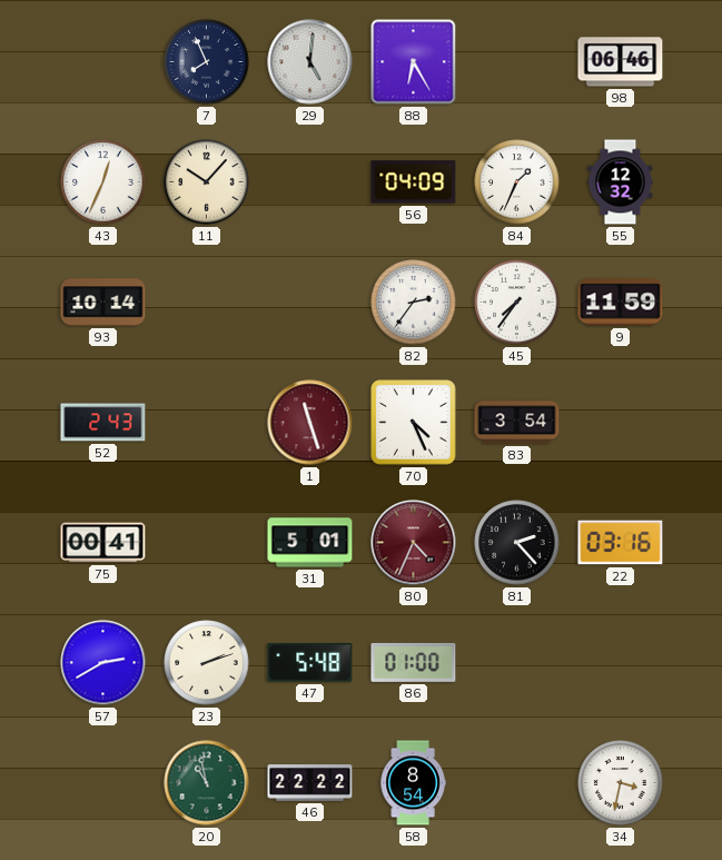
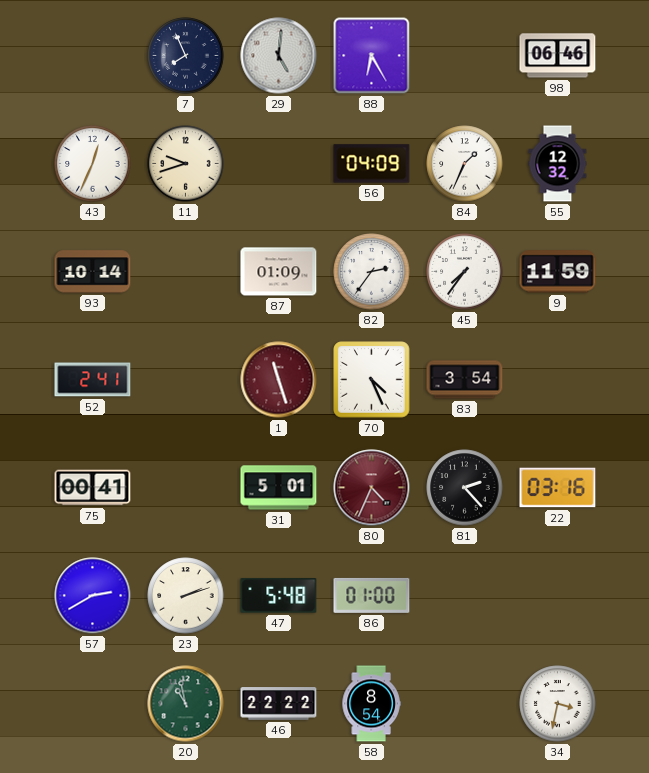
11: 10:07 -> 9:42
87: none -> 01:09
52: 2:43 -> 2:41
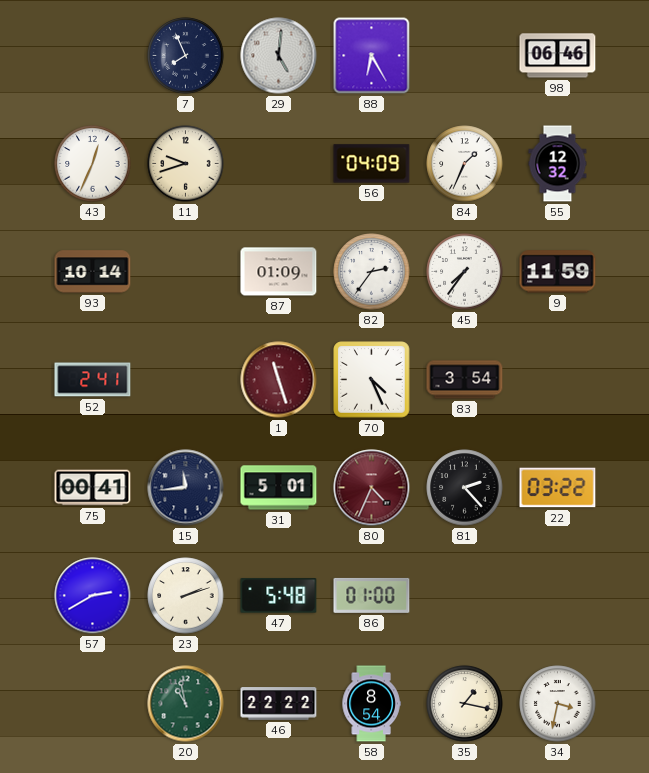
15: none -> 11:44
22: 03:16 -> 03:22
35: none -> 1:17
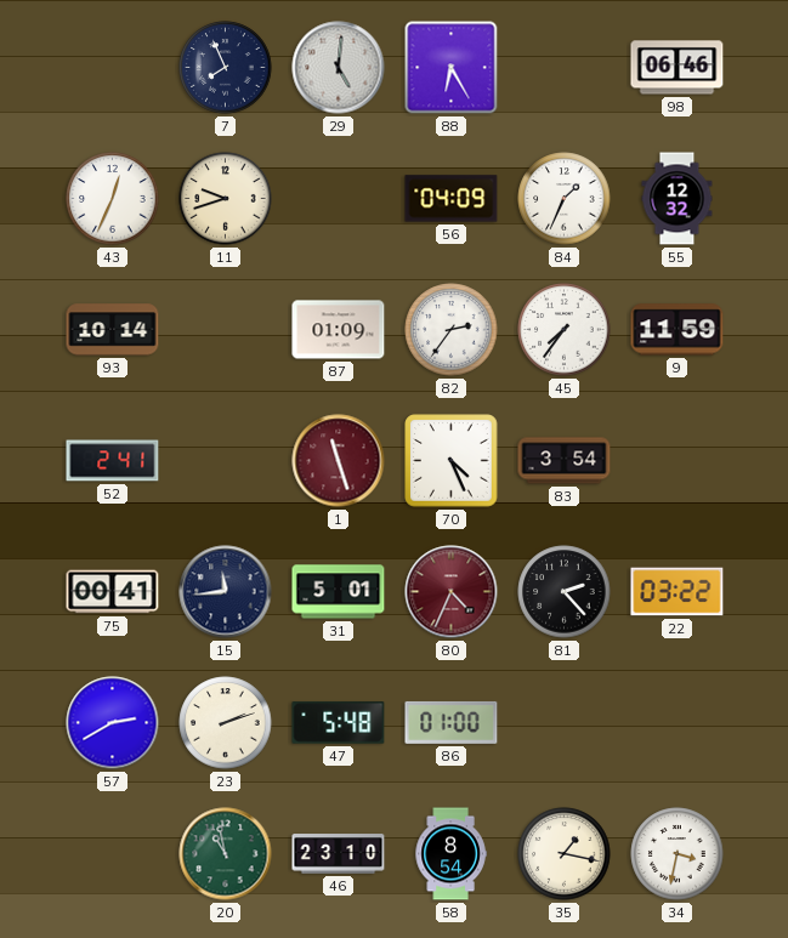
46: 22:22 -> 23:10
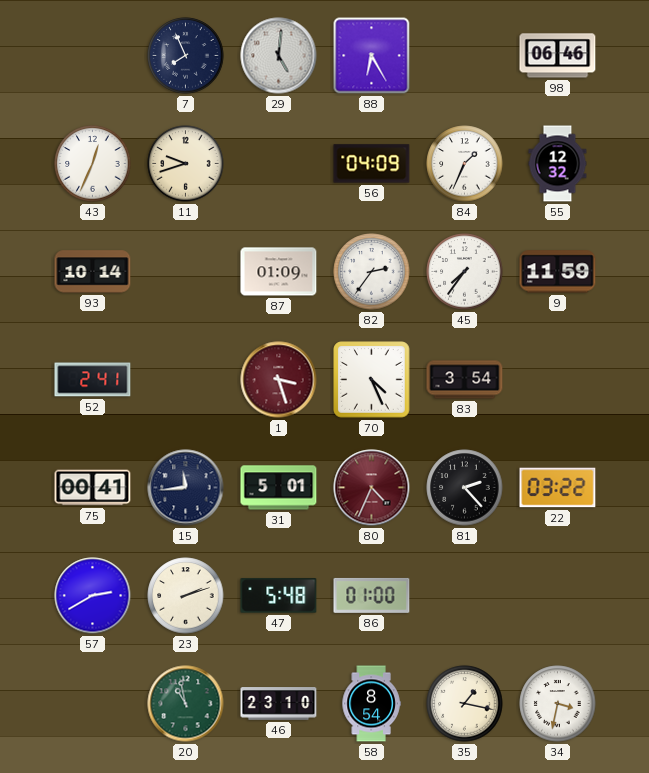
1: 11:27 -> 3:27
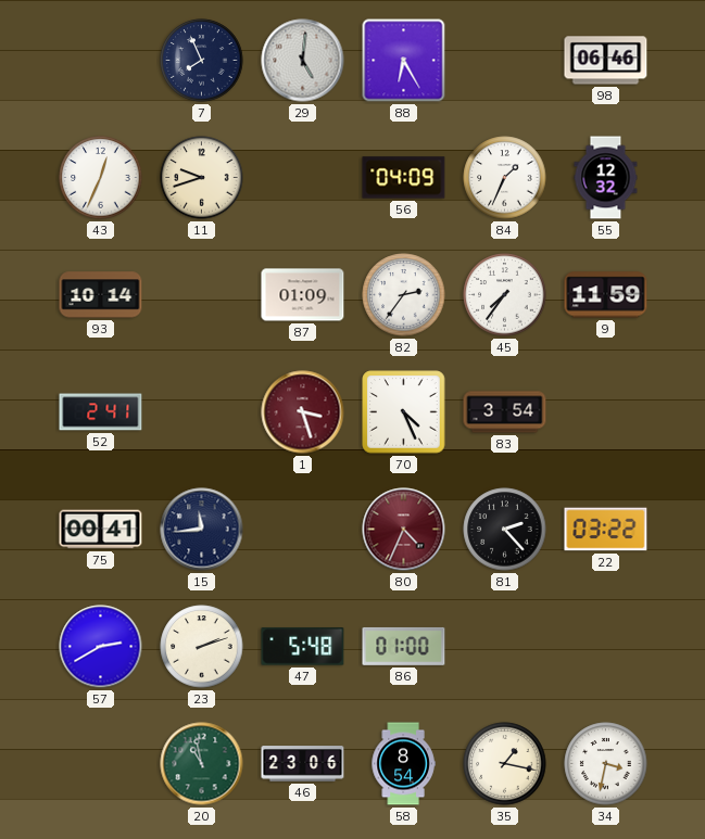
31: 5:01 -> none
46: 23:10 -> 23:06
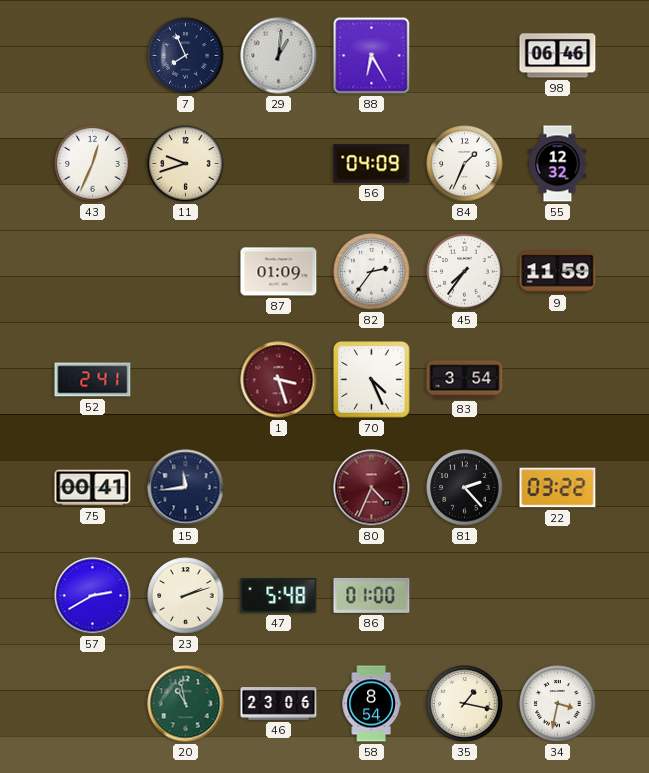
29: 5:01 -> 1:01
93: 10:14 -> none
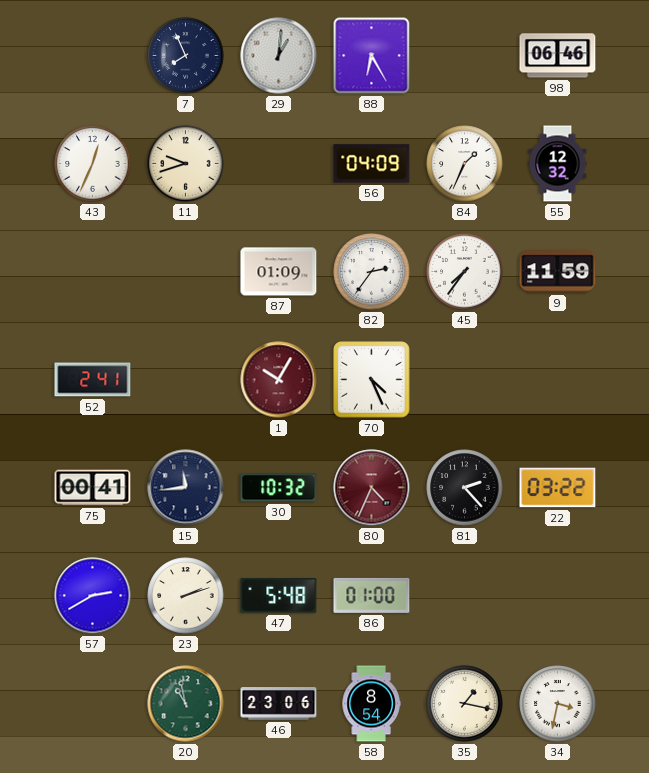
1: 3:27 -> 10:05
83: 3:54 -> none
30: none -> 10:32
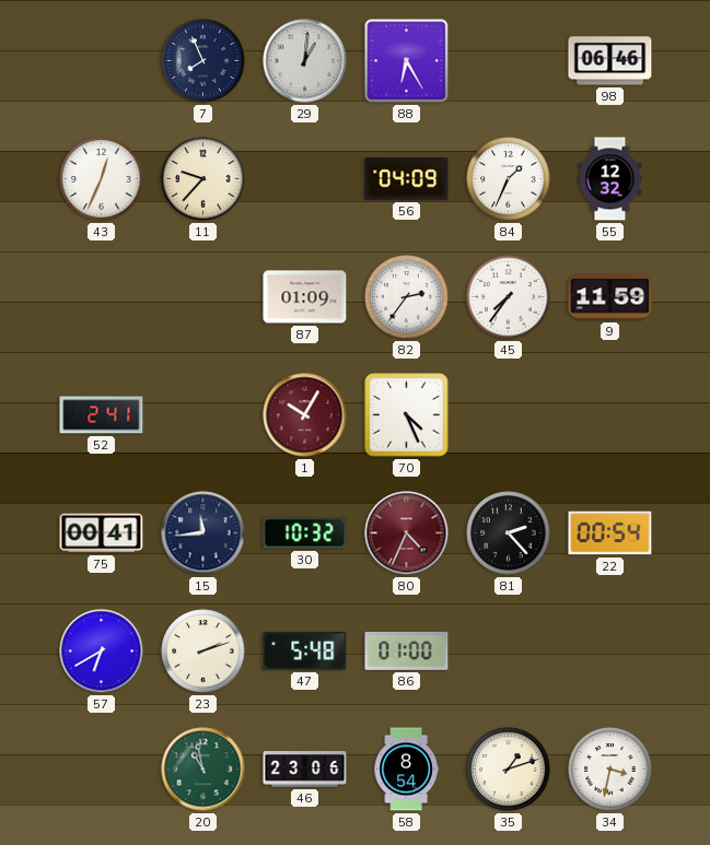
11: 9:42 -> 9:37
22: 03:22 -> 00:54
57: 2:40 -> 6:40
35: 1:17 -> 1:12
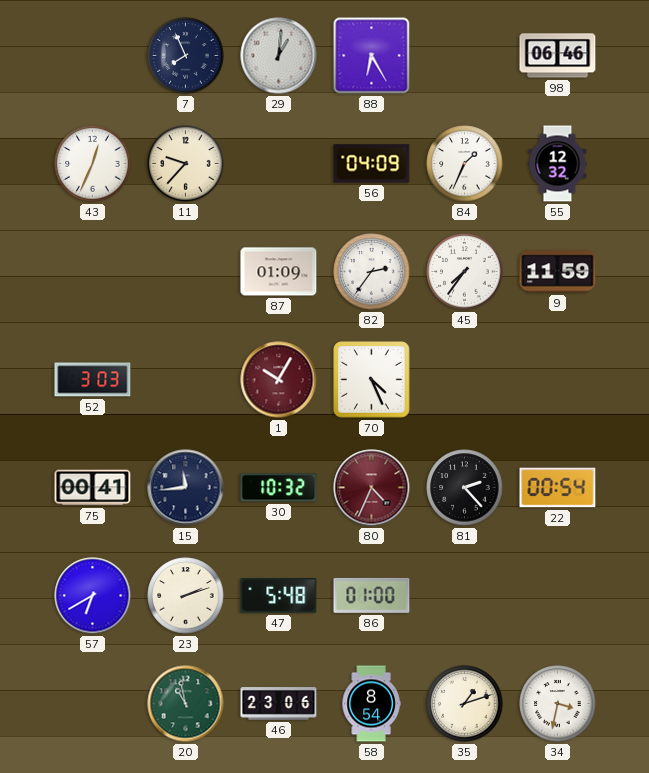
52: 2:41 -> 3:03
